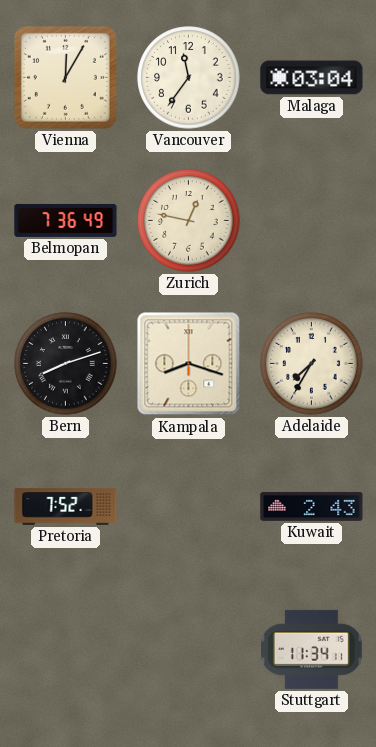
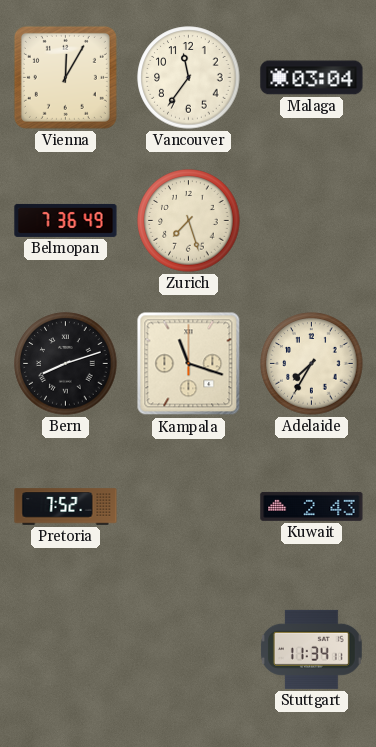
Zurich: 12:47 -> 7:27
Kampala: 8:18 -> 11:18
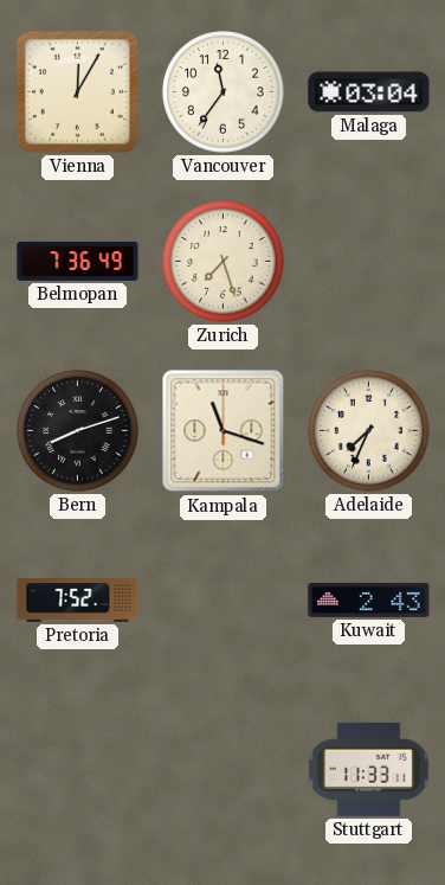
Adelaide: 7:35 -> 7:34
Stuttgart: 11:34 -> 11:33
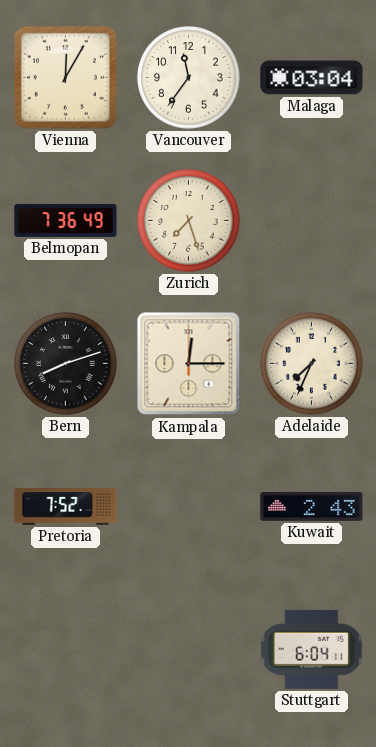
Kampala: 11:18 -> 12:15
Stuttgart: 11:33 -> 6:04
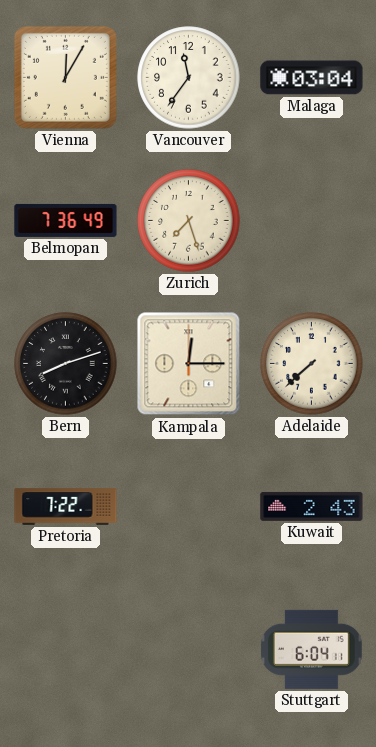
Adelaide: 7:34 -> 7:38
Pretoria: 7:52 -> 7:22
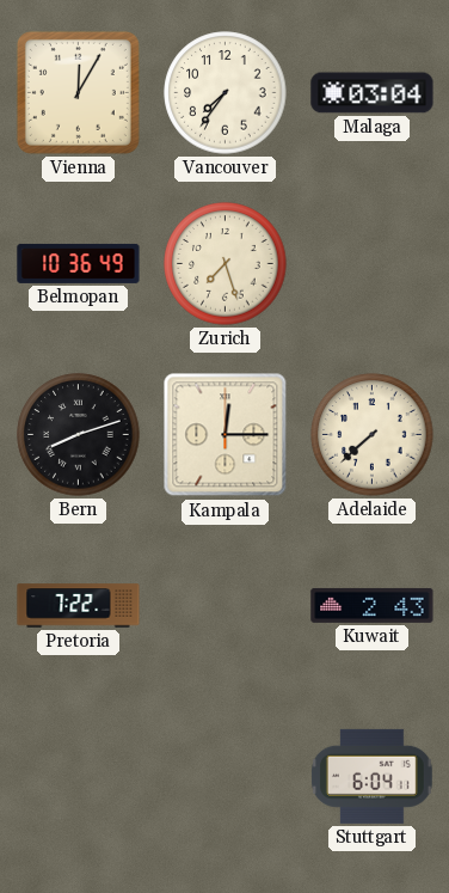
Vancouver: 11:36 -> 7:36
Belmopan: 7:36 -> 10:36
